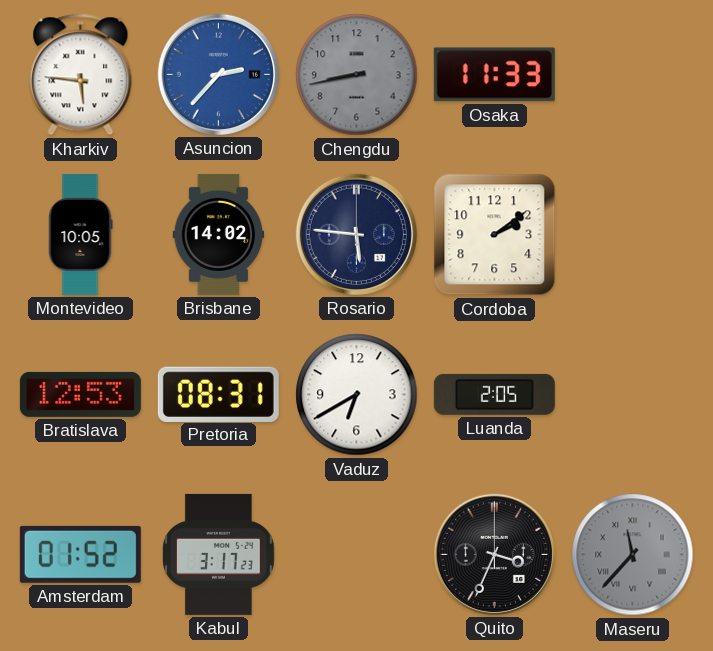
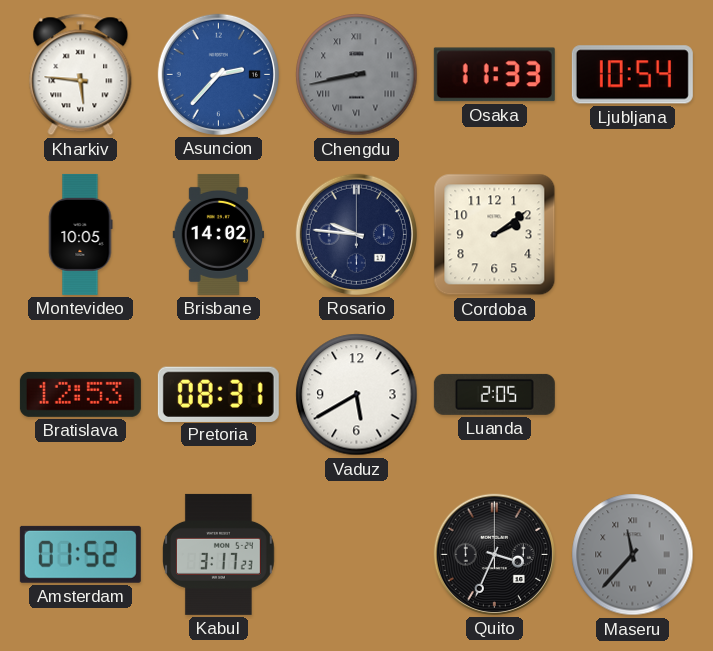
Chengdu numerals: Arabic -> Roman
Ljubljana: none -> 10:54
Rosario: 5:46 -> 9:46
Vaduz: 6:40 -> 5:40
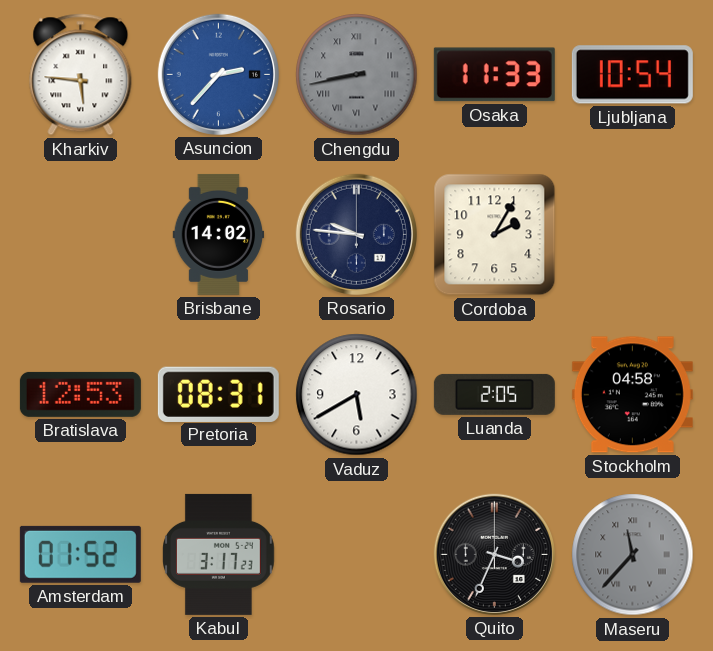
Montevideo: 10:05 -> none
Cordoba: 2:09 -> 2:05
Stockholm: none -> 04:58
